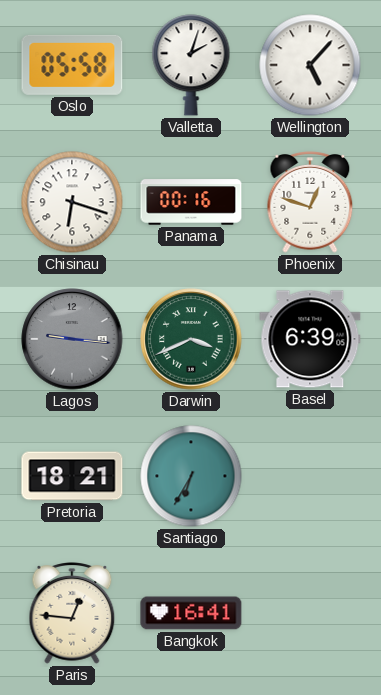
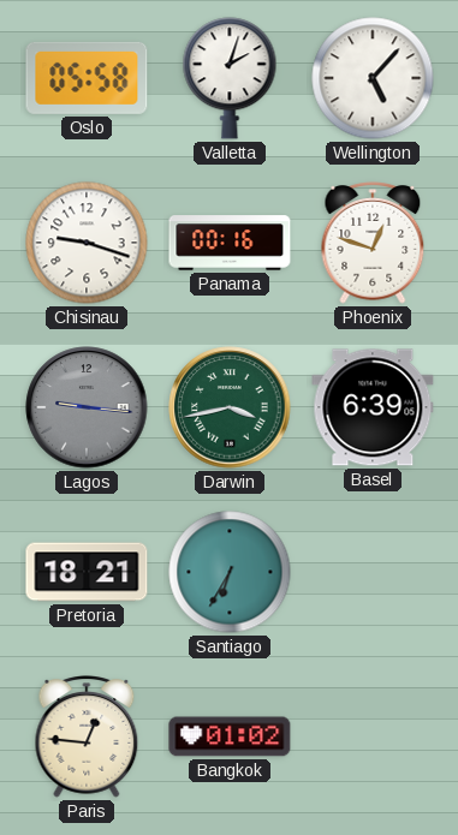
Chisinau: 6:18 -> 9:18
Darwin: 3:41 -> 3:43
Bangkok: 16:41 -> 01:02
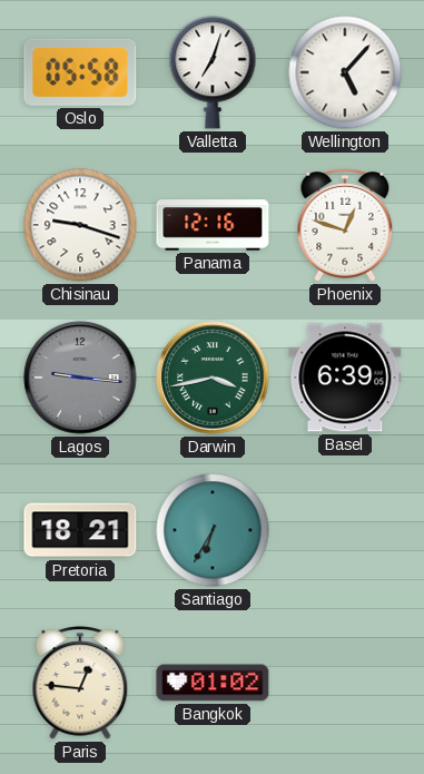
Valletta: 2:03 -> 7:03
Panama: 00:16 -> 12:16
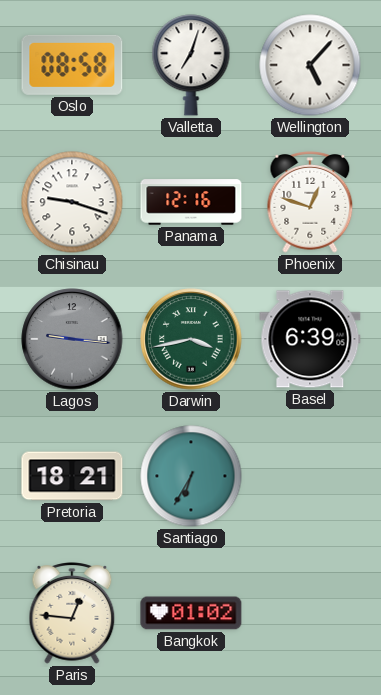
Oslo: 05:58 -> 08:58
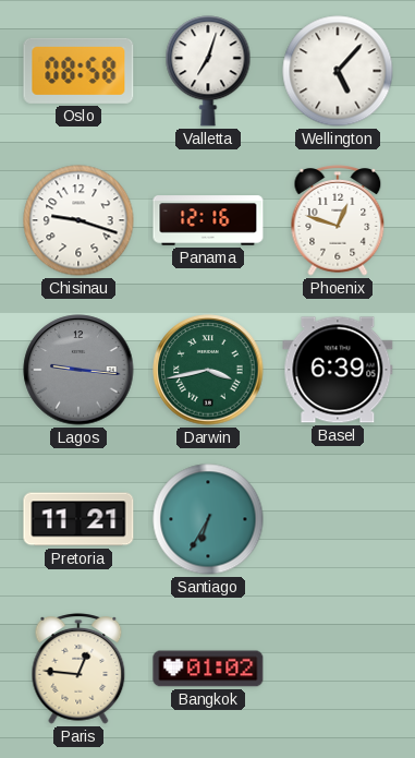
Pretoria: 18:21 -> 11:21
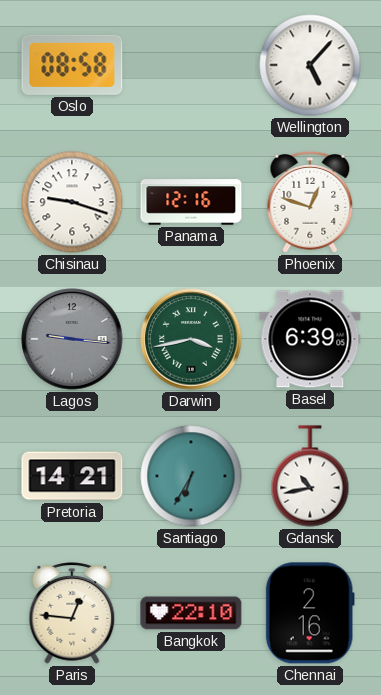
Valletta: 7:03 -> none
Pretoria: 11:21 -> 14:21
Gdansk: none -> 10:43
Bangkok: 01:02 -> 22:10
Chennai: none -> 2:16
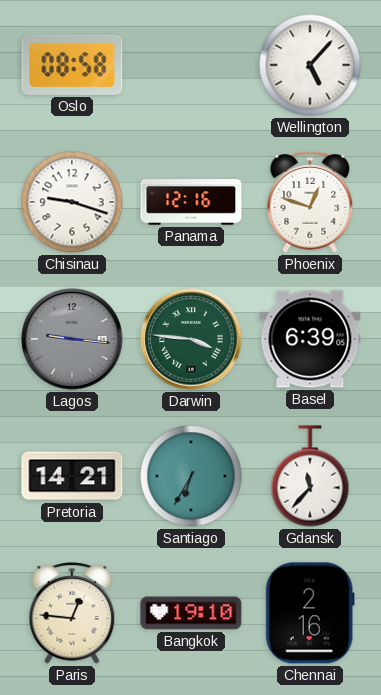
Darwin: 3:43 -> 3:46
Gdansk: 10:43 -> 11:37
Bangkok: 22:10 -> 19:10
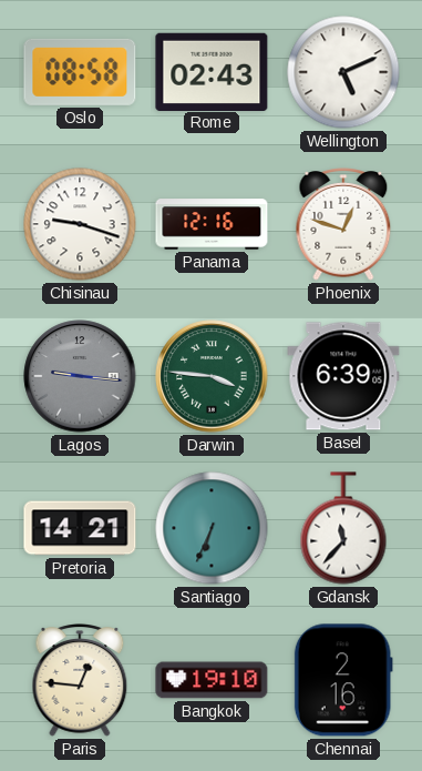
Rome: none -> 02:43
Wellington: 5:07 -> 5:11
Santiago: 6:35 -> 6:34
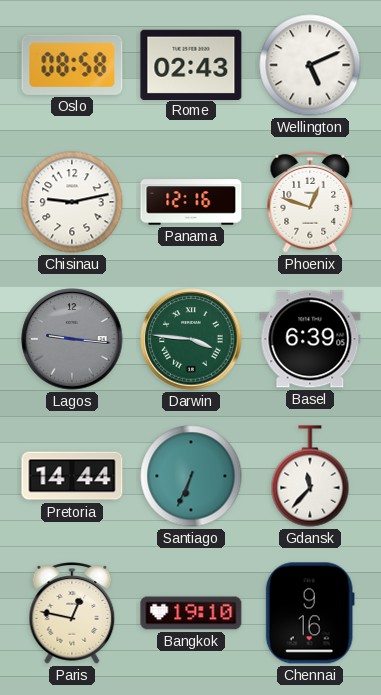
Chisinau: 9:18 -> 9:13
Pretoria: 14:21 -> 14:44
Paris: 12:46 -> 12:47
Chennai: 2:16 -> 9:16
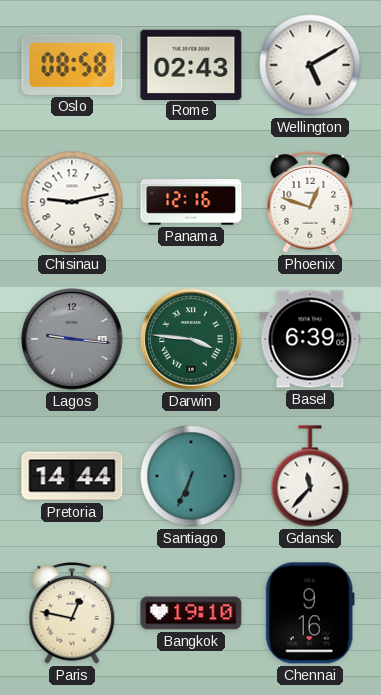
Wellington: 5:11 -> 5:10
